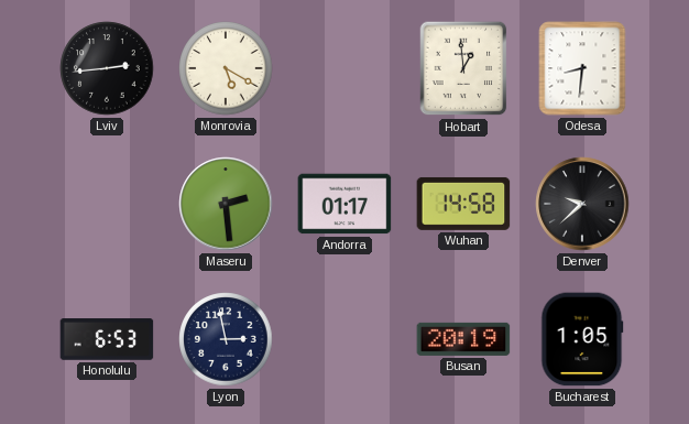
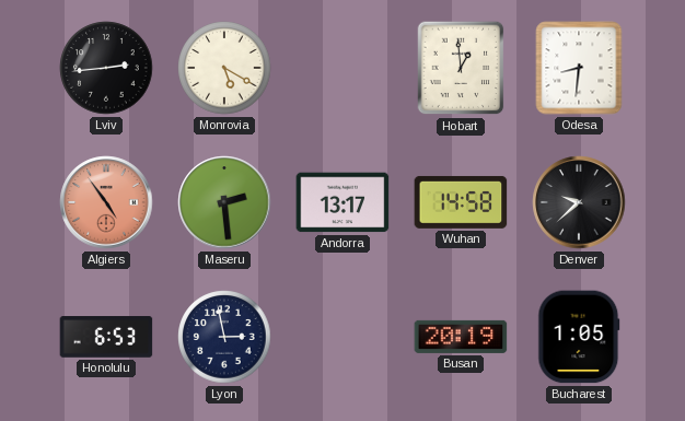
Algiers: none -> 4:54
Andorra: 01:17 -> 13:17
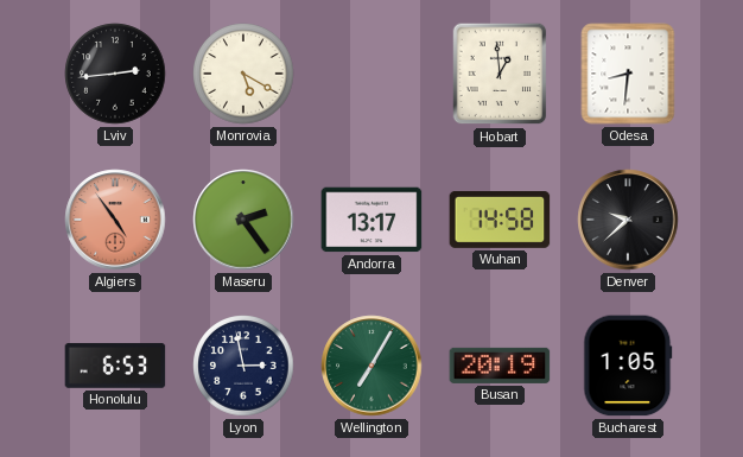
Maseru: 2:29 -> 2:24
Wellington: none -> 7:05
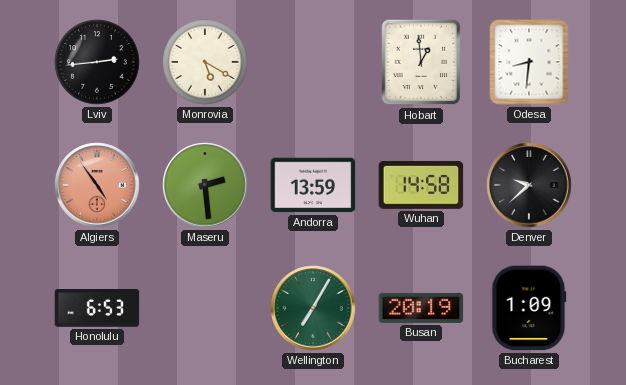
Maseru: 2:24 -> 2:29
Andorra: 13:17 -> 13:59
Lyon: 2:58 -> none
Bucharest: 1:05 -> 1:09
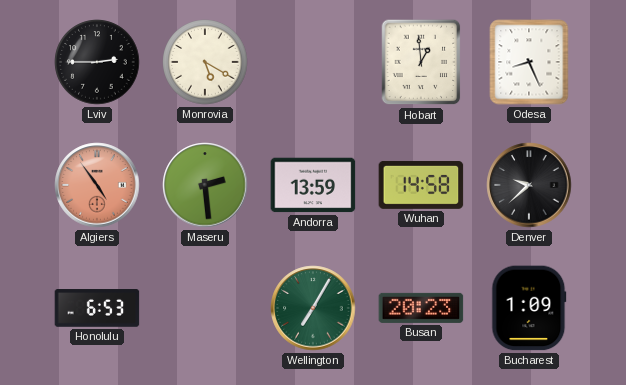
Lviv: 2:44 -> 2:45
Odesa: 8:31 -> 8:26
Busan: 20:19 -> 20:23
